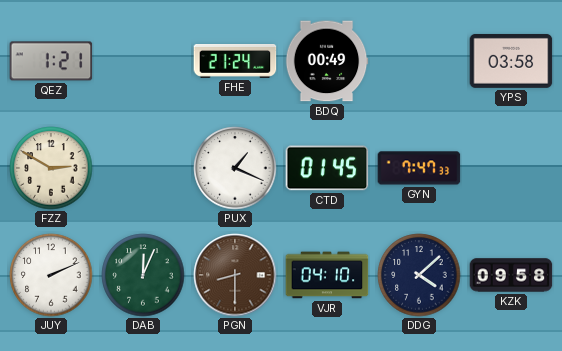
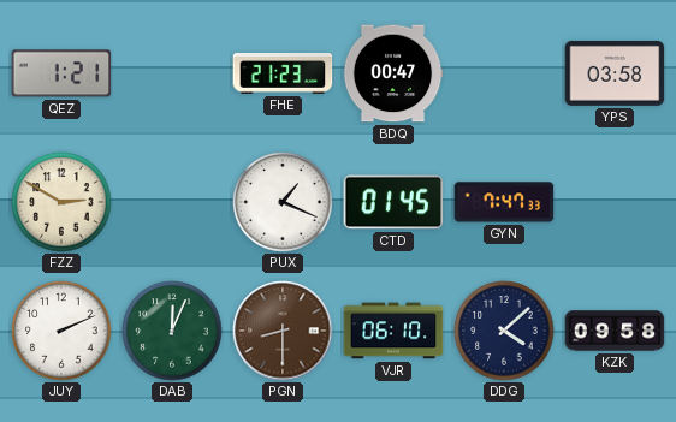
FHE: 21:24 -> 21:23
BDQ: 00:49 -> 00:47
VJR: 04:10 -> 06:10
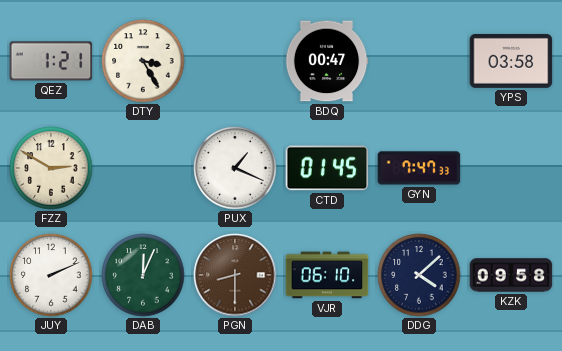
DTY: none -> 3:25
FHE: 21:23 -> none
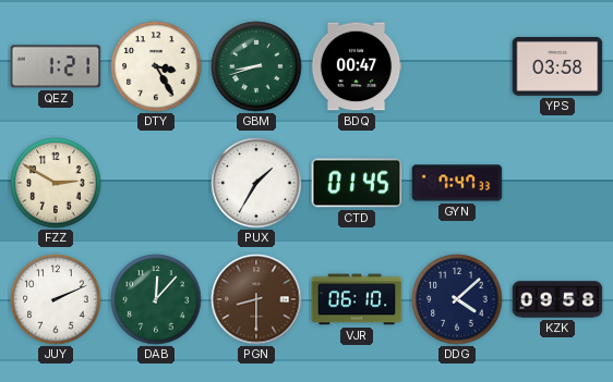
GBM: none -> 8:42
PUX: 1:19 -> 1:35
DAB: 12:04 -> 12:07
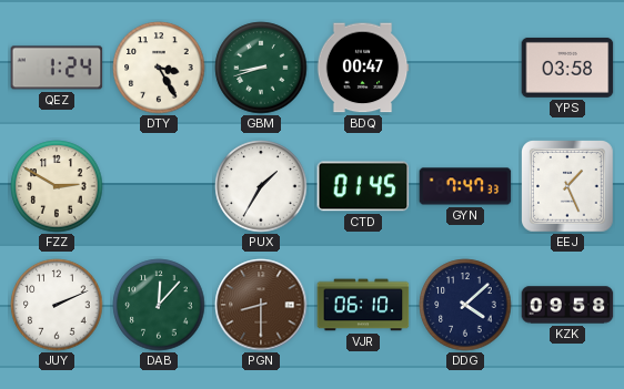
QEZ: 1:21 -> 1:24
EEJ: none -> 1:26
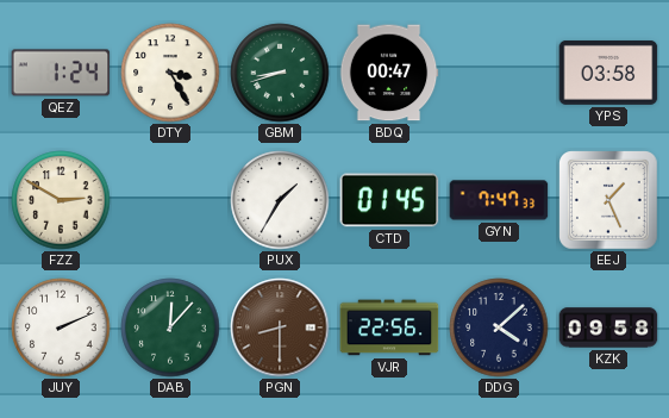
VJR: 06:10 -> 22:56
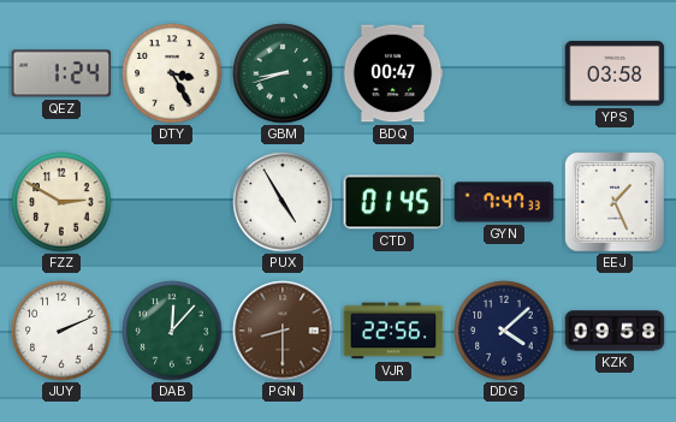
PUX: 1:35 -> 4:55
